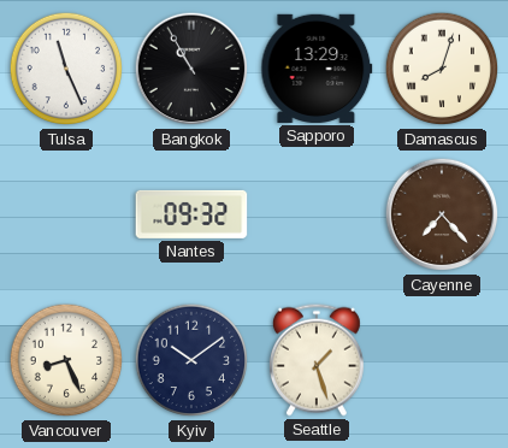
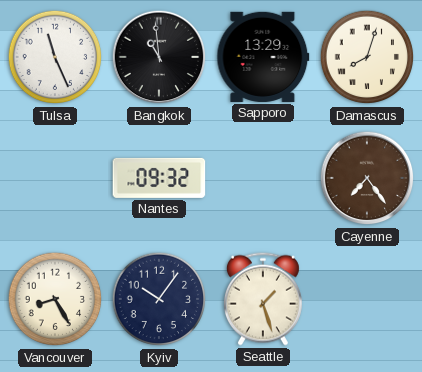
Bangkok: 10:55 -> 10:59
Cayenne: 7:23 -> 7:24
Vancouver: 8:26 -> 8:25
Kyiv: 10:09 -> 10:06
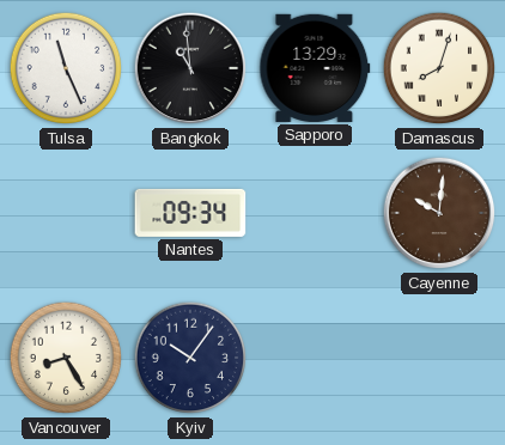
Nantes: 09:32 -> 09:34
Cayenne: 7:24 -> 10:01
Seattle: 1:27 -> none
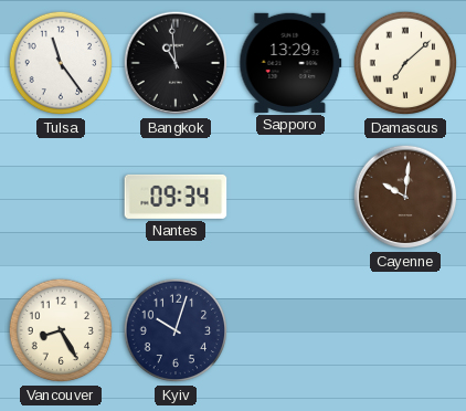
Tulsa: 11:26 -> 11:24
Damascus: 8:03 -> 7:08
Kyiv: 10:06 -> 10:03
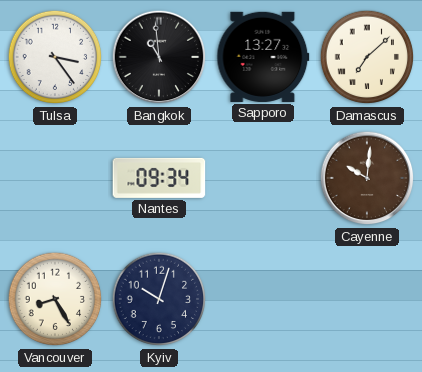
Tulsa: 11:24 -> 3:24
Sapporo: 13:29 -> 13:27
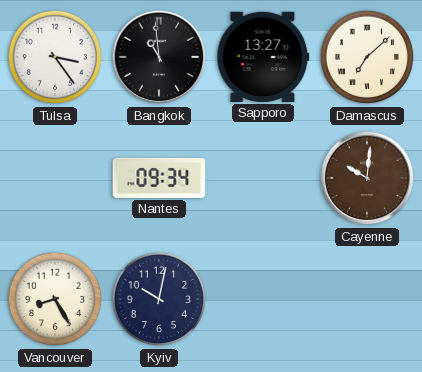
Kyiv: 10:03 -> 10:02
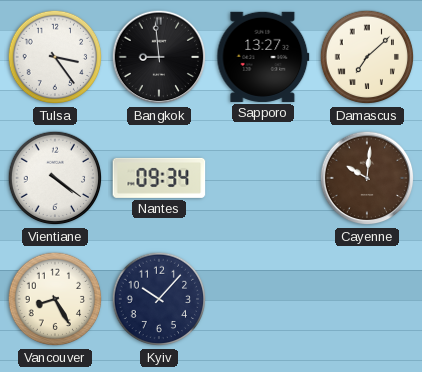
Bangkok: 10:59 -> 8:59
Vientiane: none -> 4:21
Kyiv: 10:02 -> 10:07
